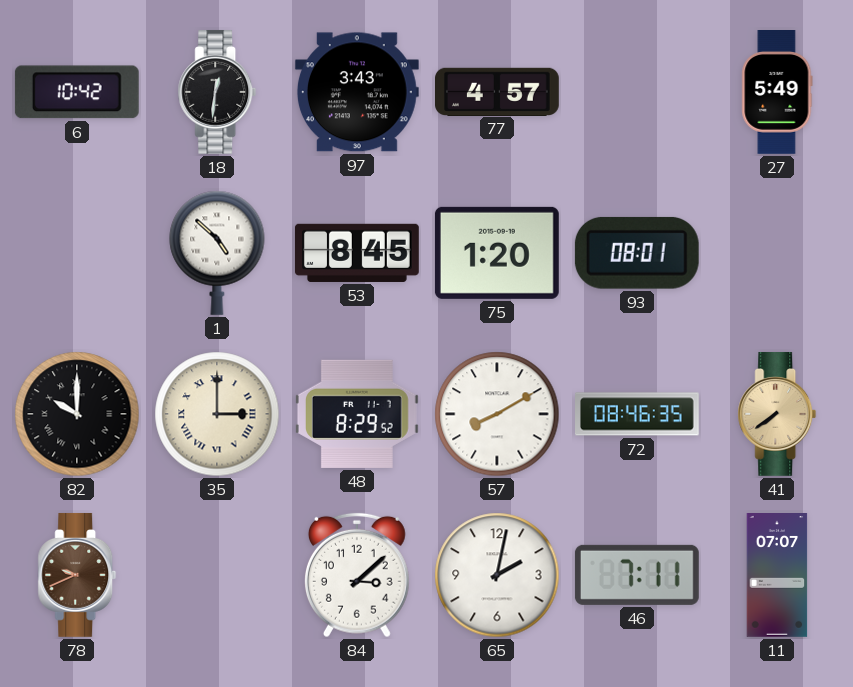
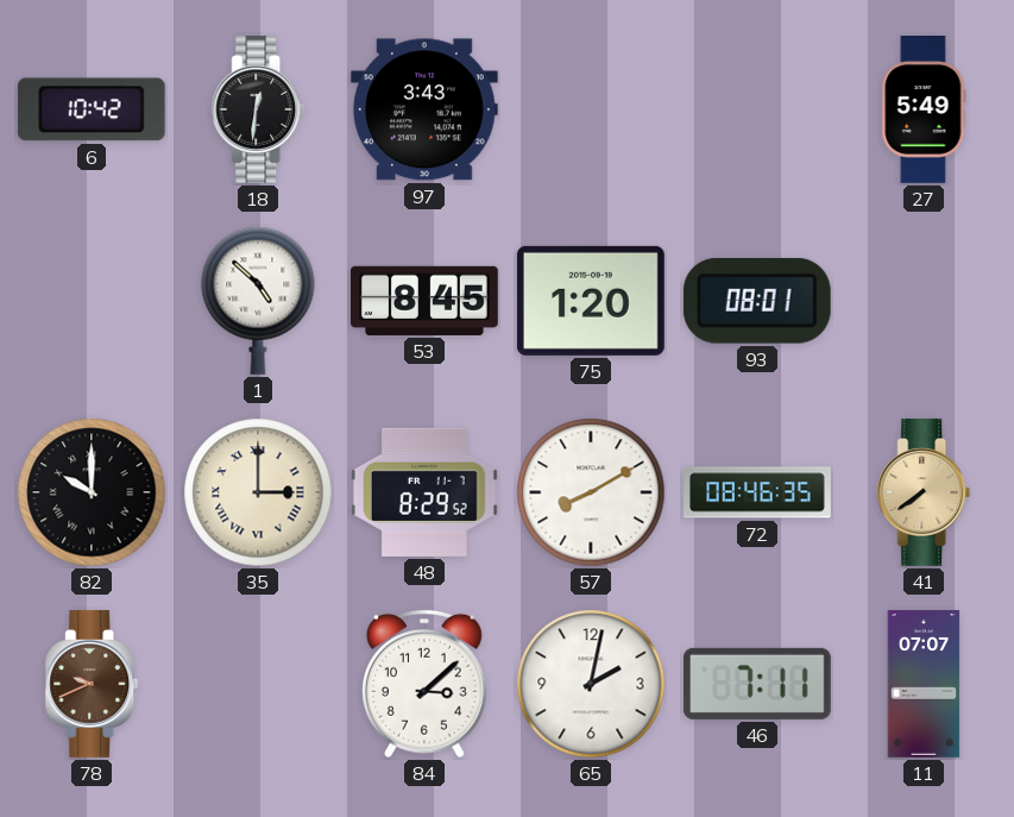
77: 4:57 -> none
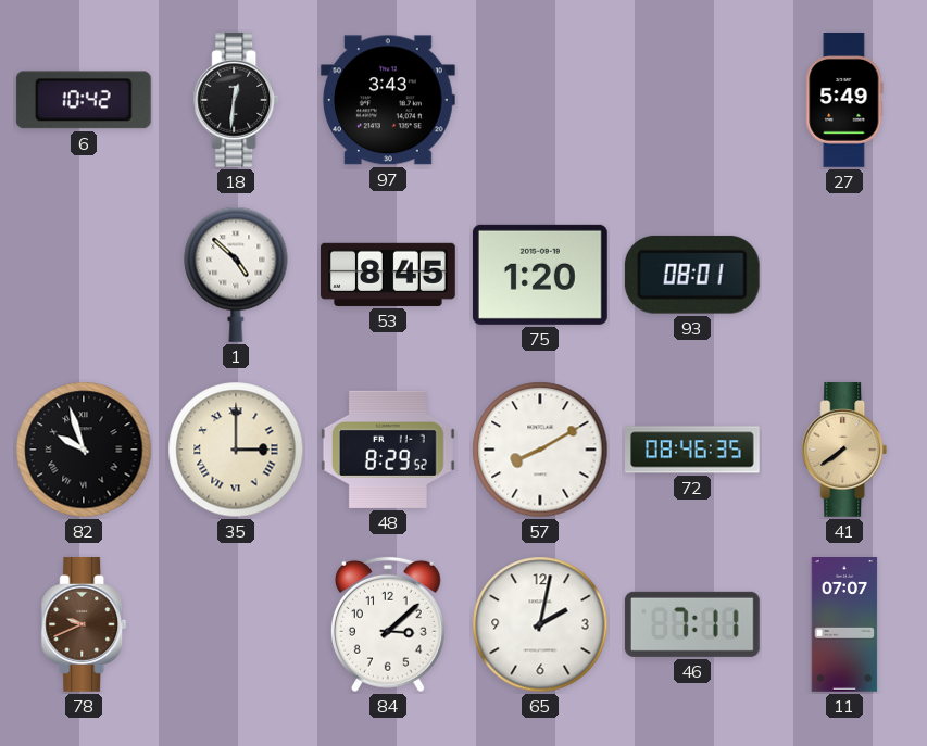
82: 10:00 -> 9:57
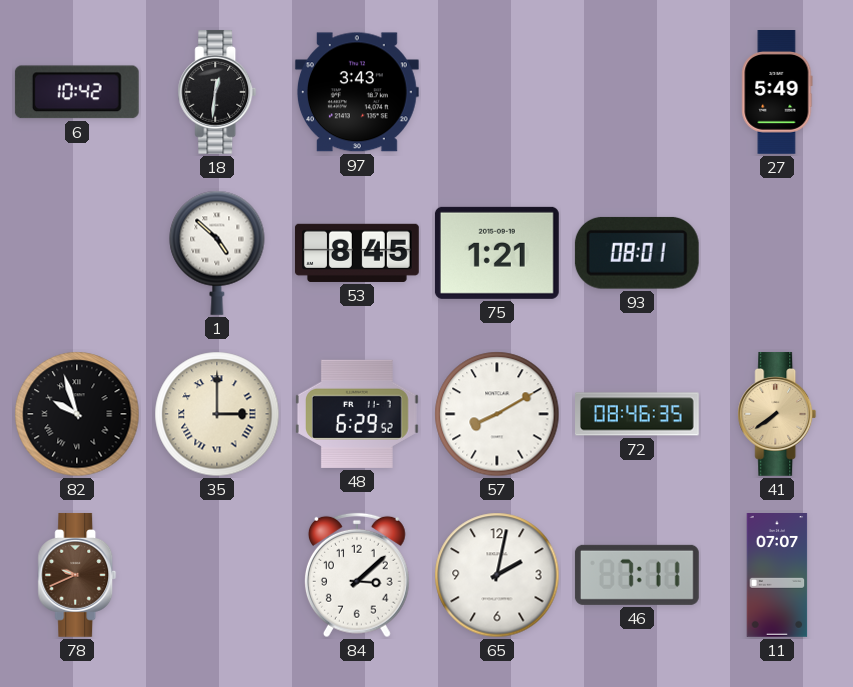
75: 1:20 -> 1:21
48: 8:29 -> 6:29
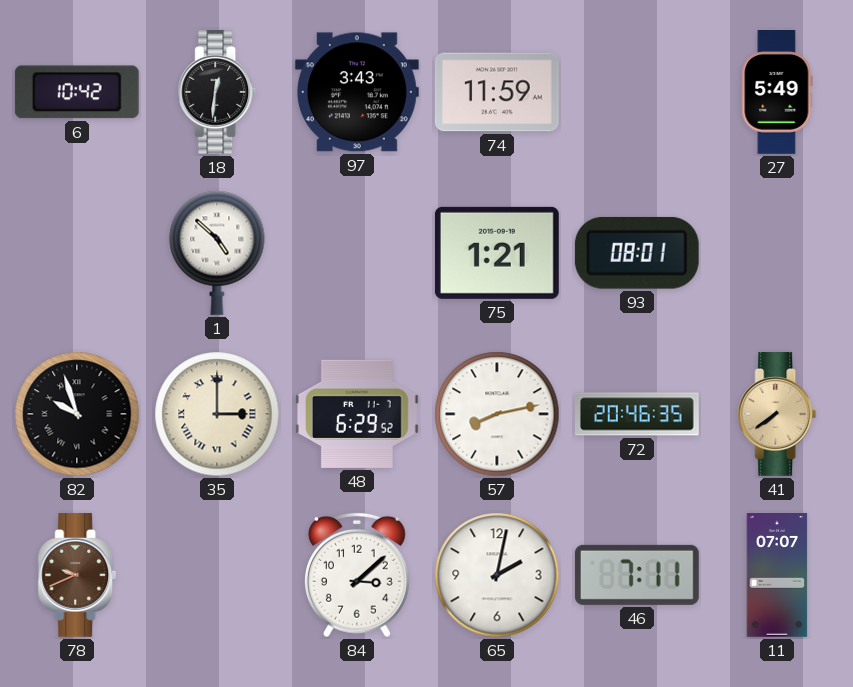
74: none -> 11:59
53: 8:45 -> none
57: 8:10 -> 8:13
72: 08:46 -> 20:46
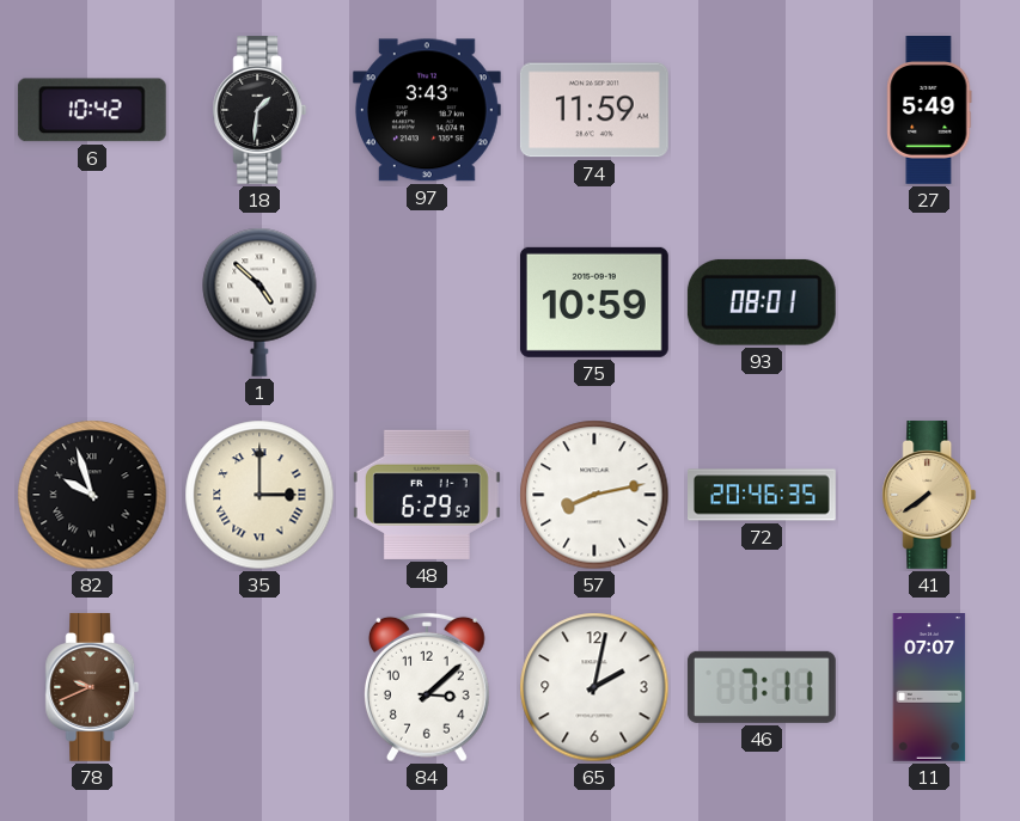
18: 12:31 -> 1:31
75: 1:21 -> 10:59
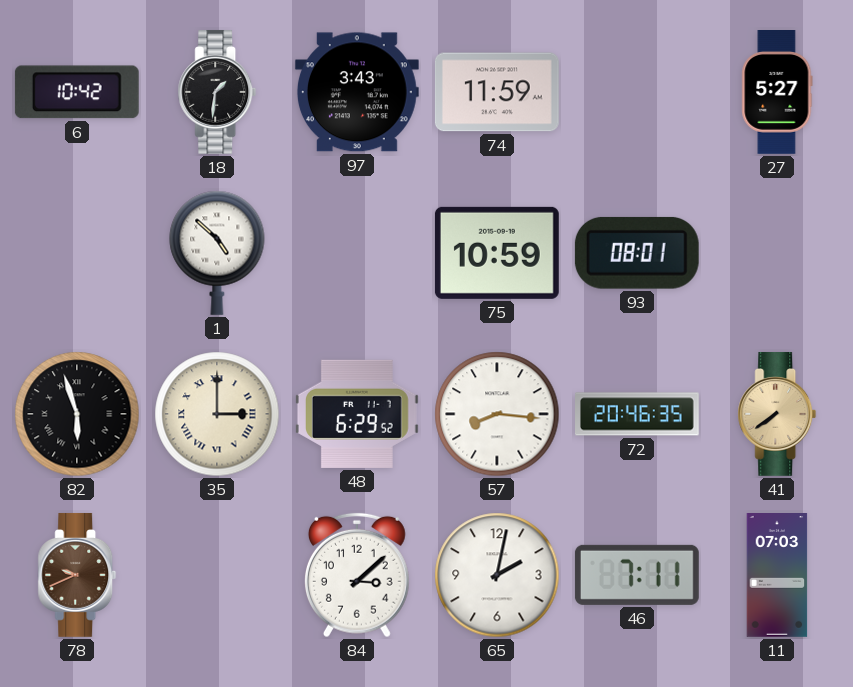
27: 5:49 -> 5:27
82: 9:57 -> 5:57
57: 8:13 -> 8:16
11: 07:07 -> 07:03
